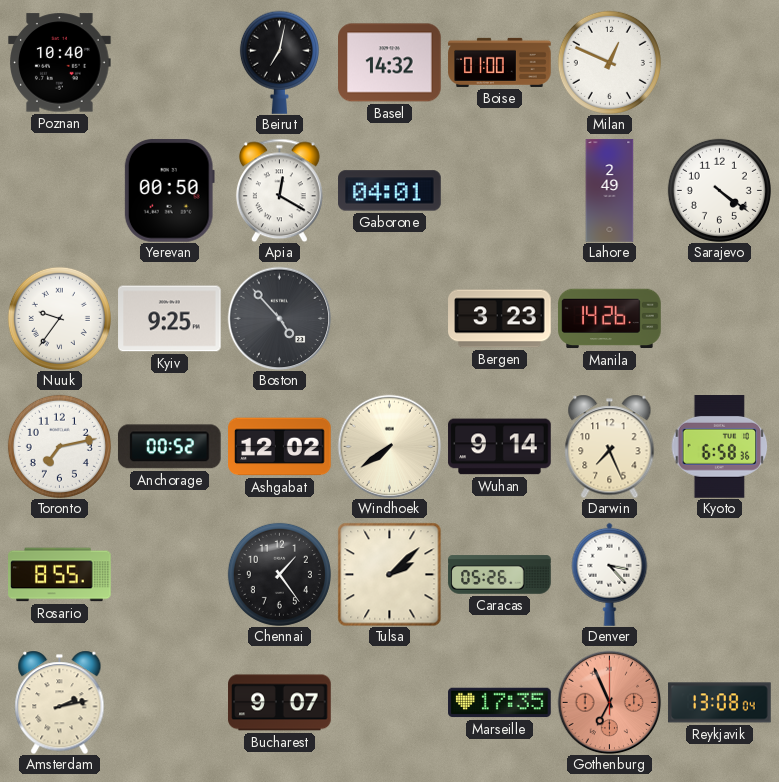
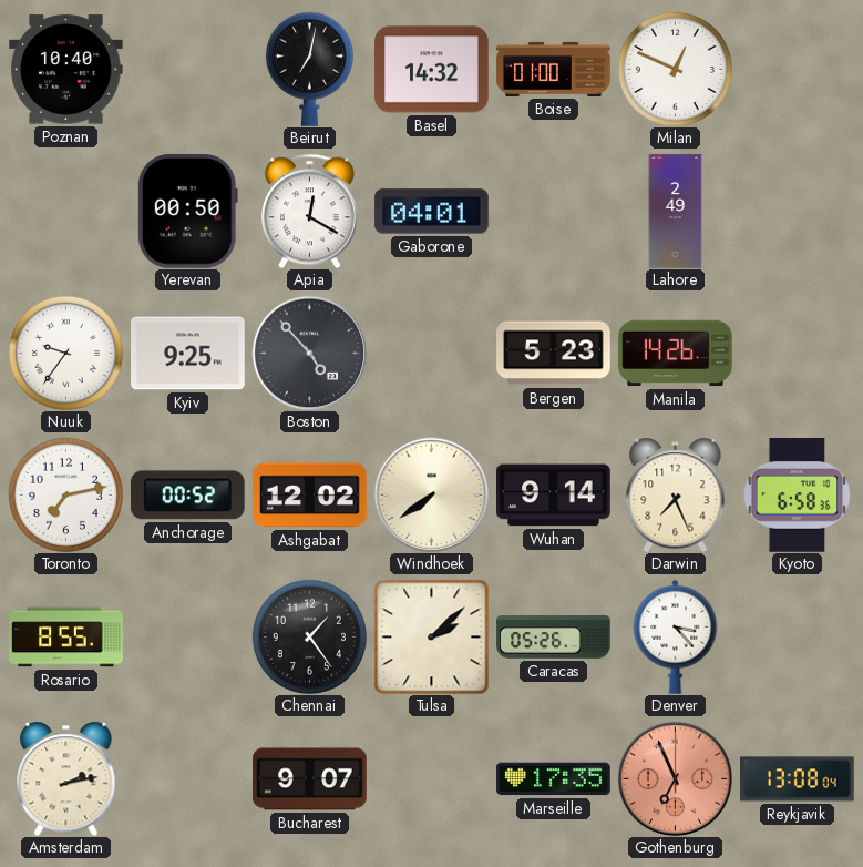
Sarajevo: 4:21 -> none
Bergen: 3:23 -> 5:23
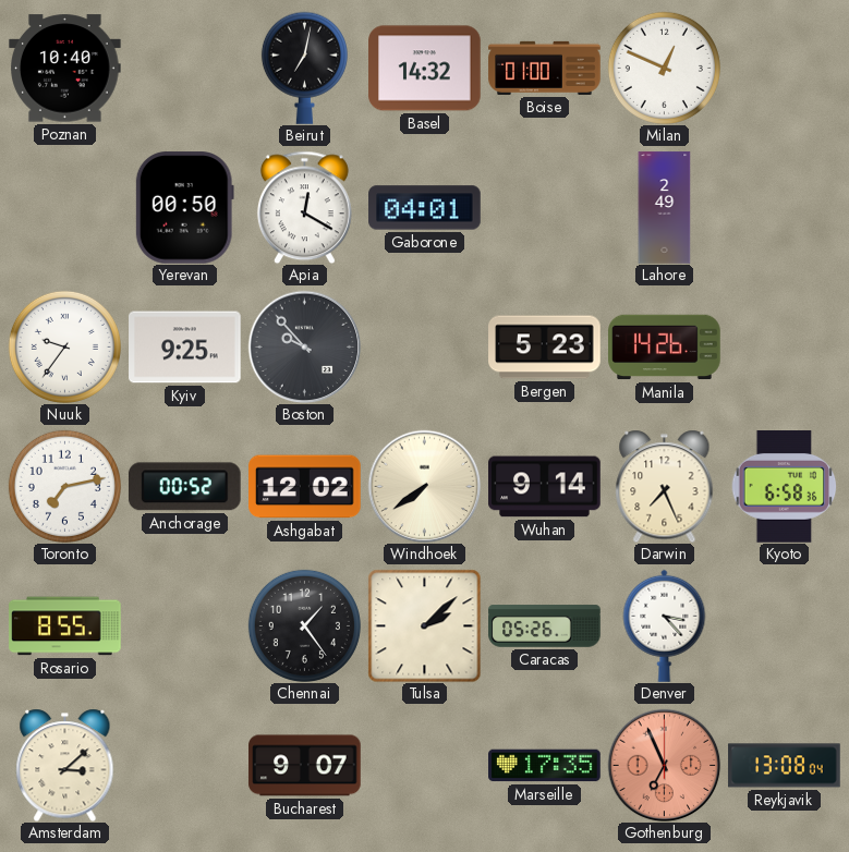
Boston: 4:53 -> 9:53
Amsterdam: 2:13 -> 3:08
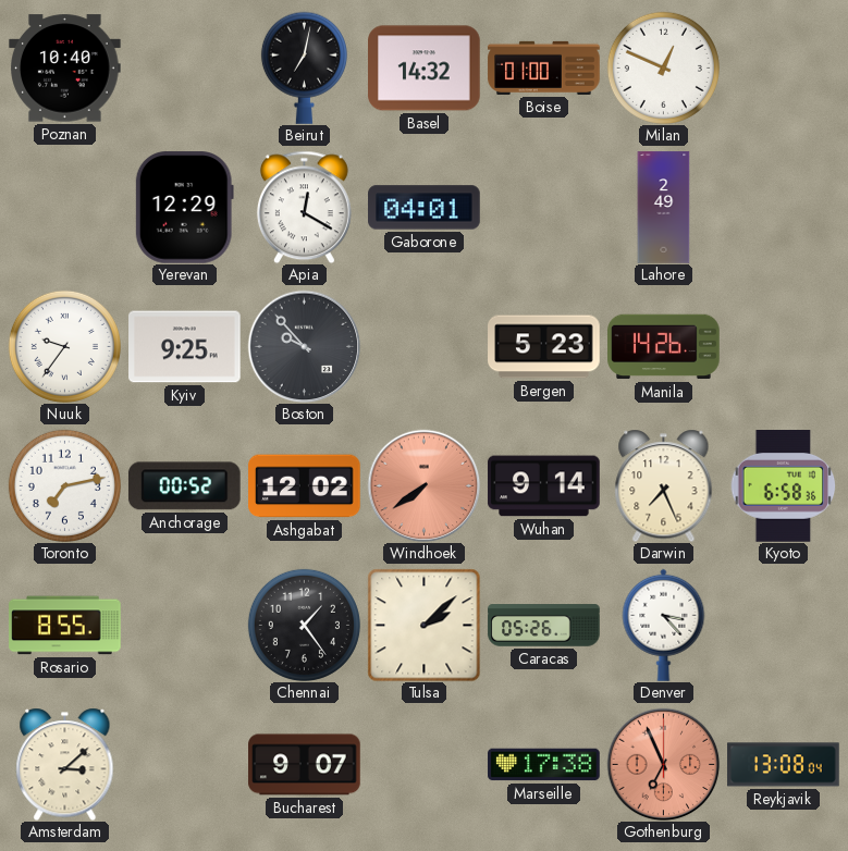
Yerevan: 00:50 -> 12:29
Windhoek dial: cream -> salmon
Marseille: 17:35 -> 17:38
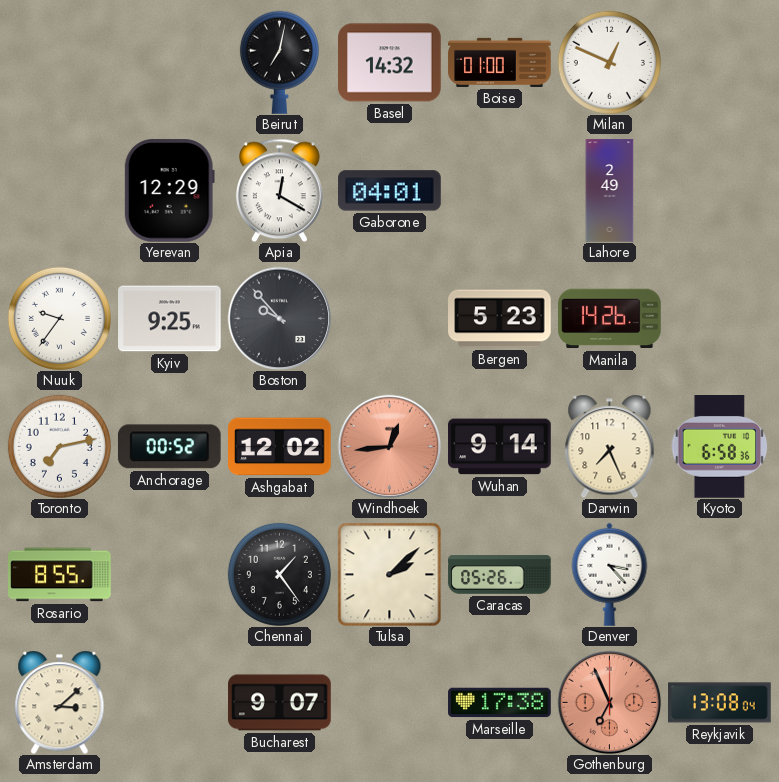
Poznan: 10:40 -> none
Windhoek: 7:39 -> 12:44
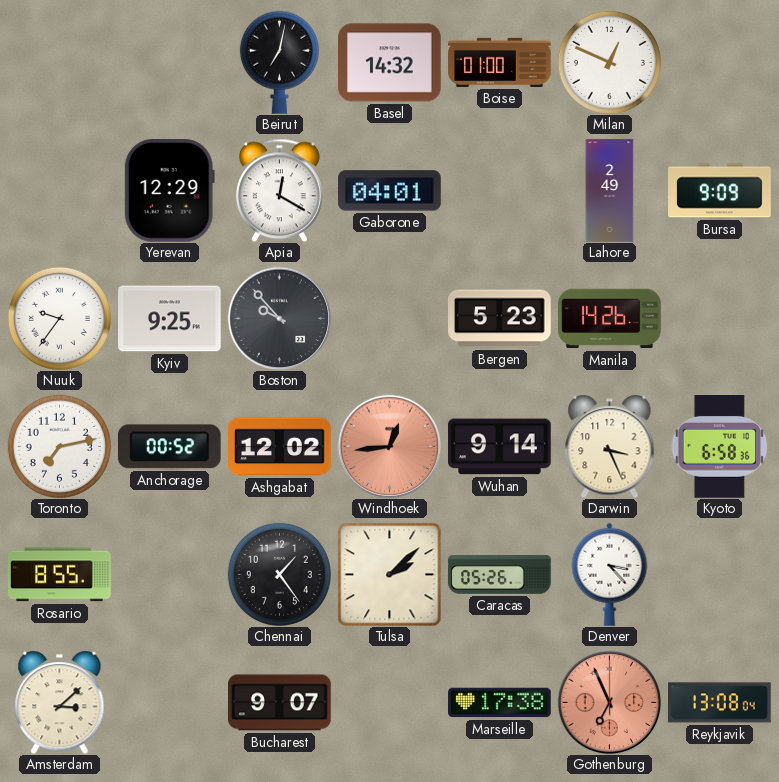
Bursa: none -> 9:09
Darwin: 7:26 -> 3:26
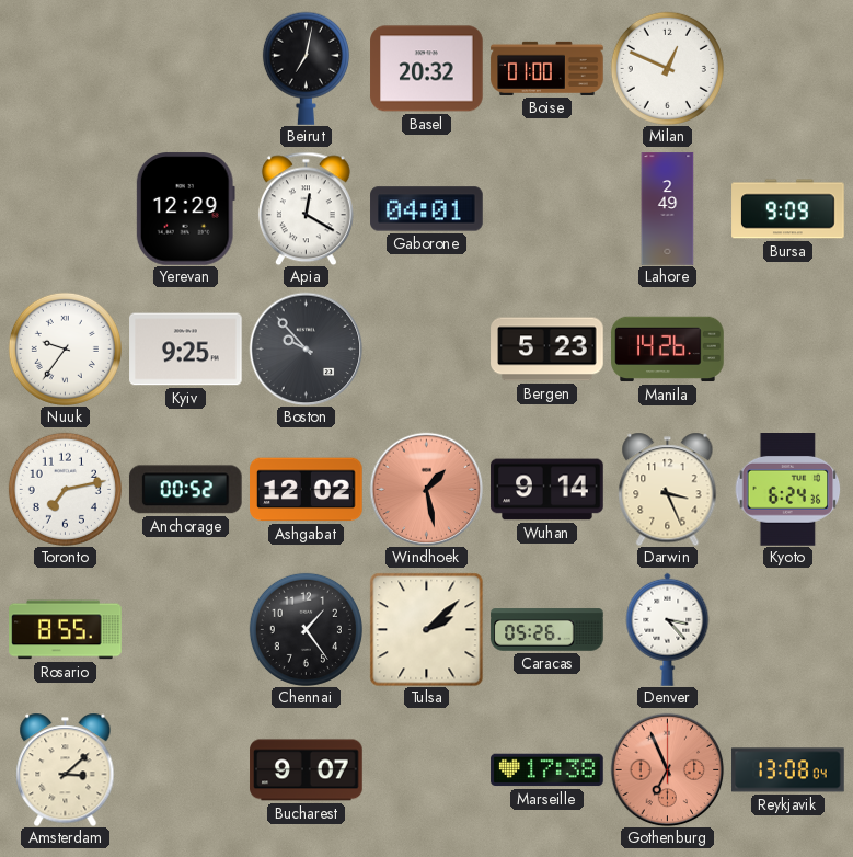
Basel: 14:32 -> 20:32
Windhoek: 12:44 -> 1:28
Kyoto: 6:58 -> 6:24
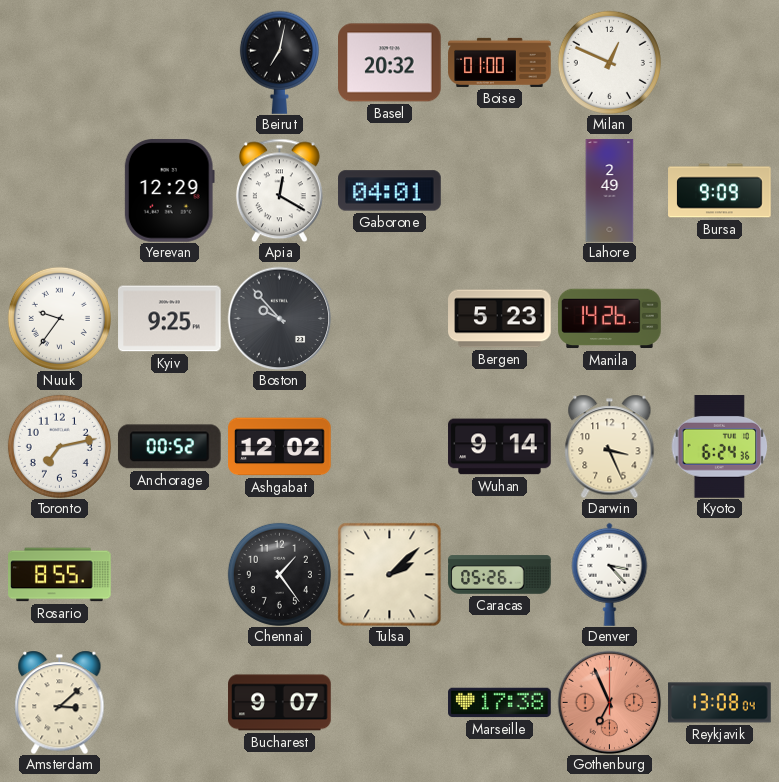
Windhoek: 1:28 -> none
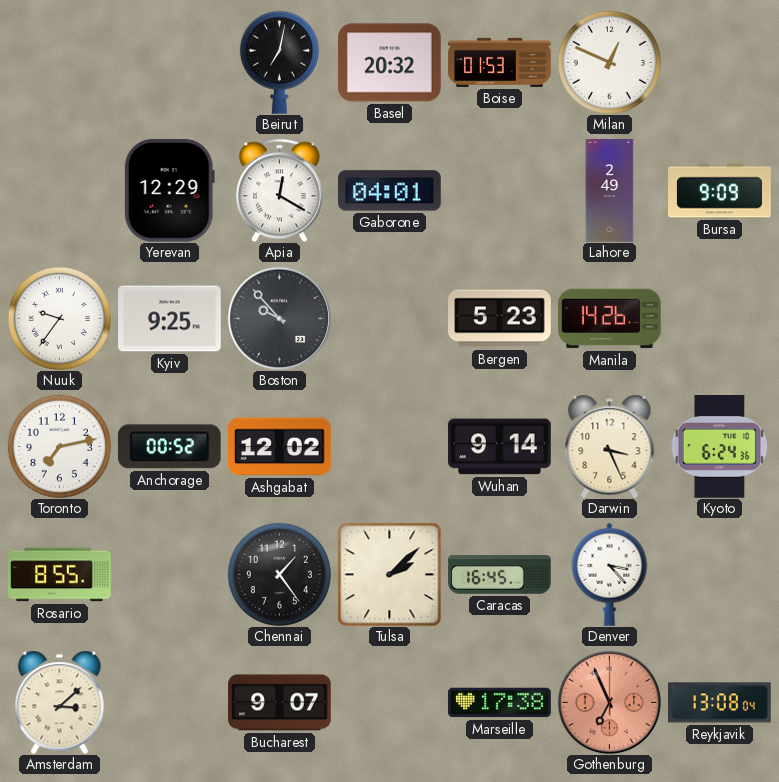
Boise: 01:00 -> 01:53
Caracas: 05:26 -> 16:45
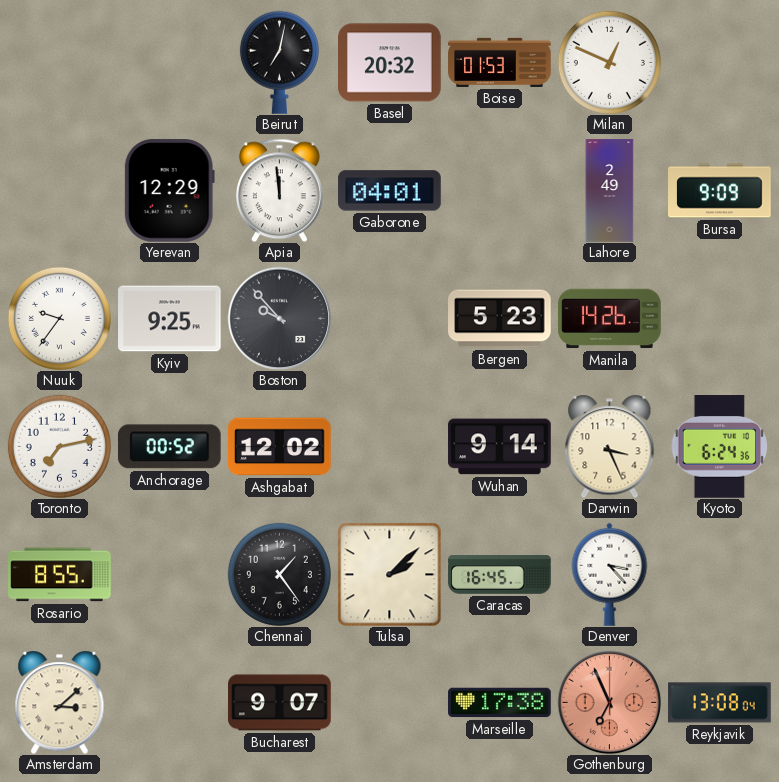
Apia: 12:20 -> 11:59
